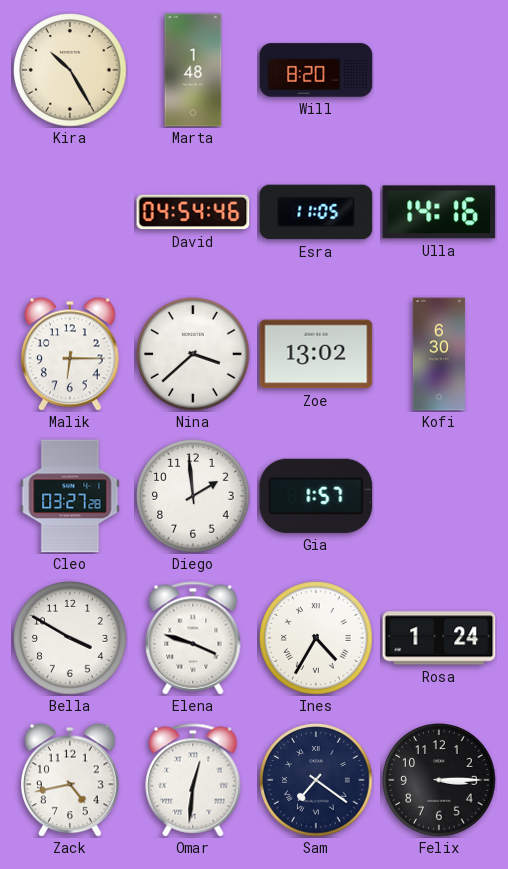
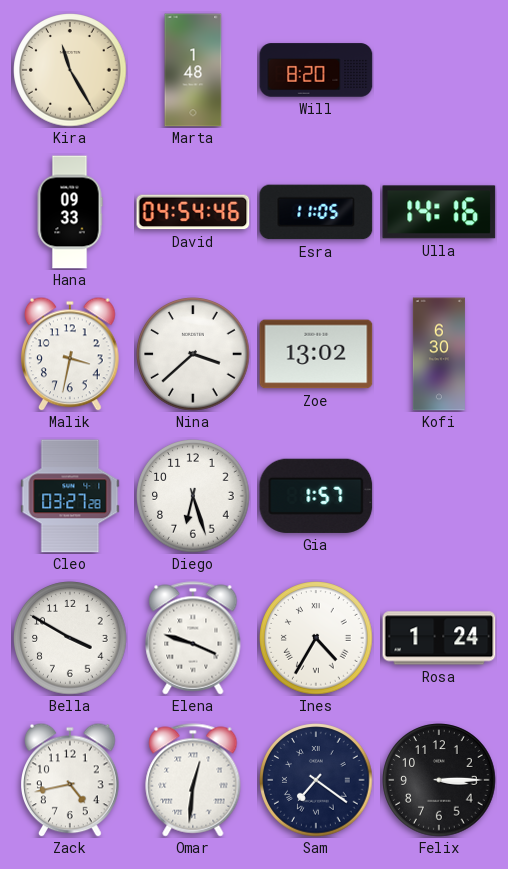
Kira: 10:25 -> 11:25
Hana: none -> 09:33
Malik: 6:15 -> 3:32
Diego: 1:59 -> 6:27
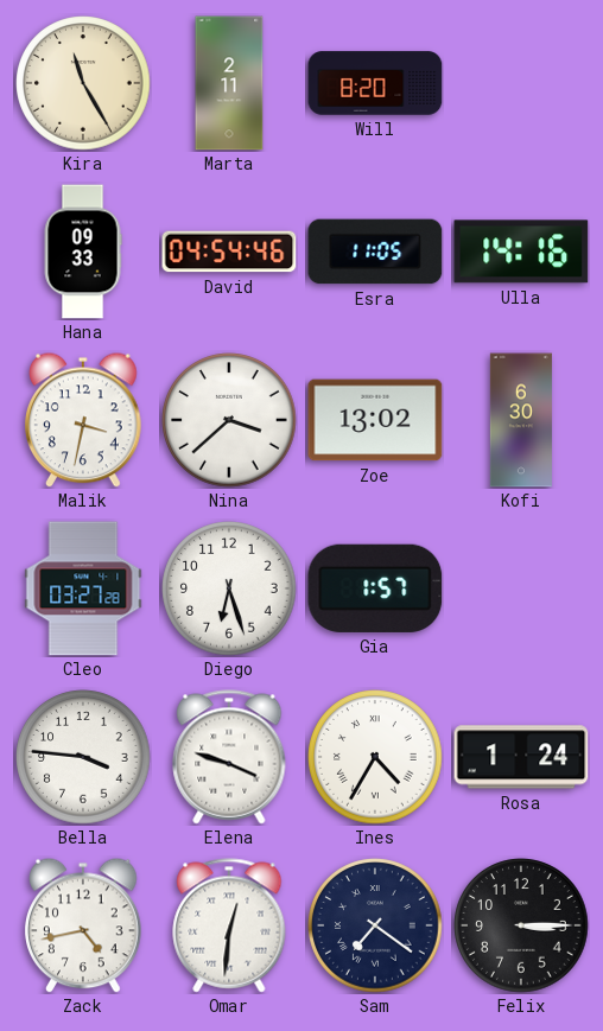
Marta: 1:48 -> 2:11
Bella: 3:50 -> 3:46
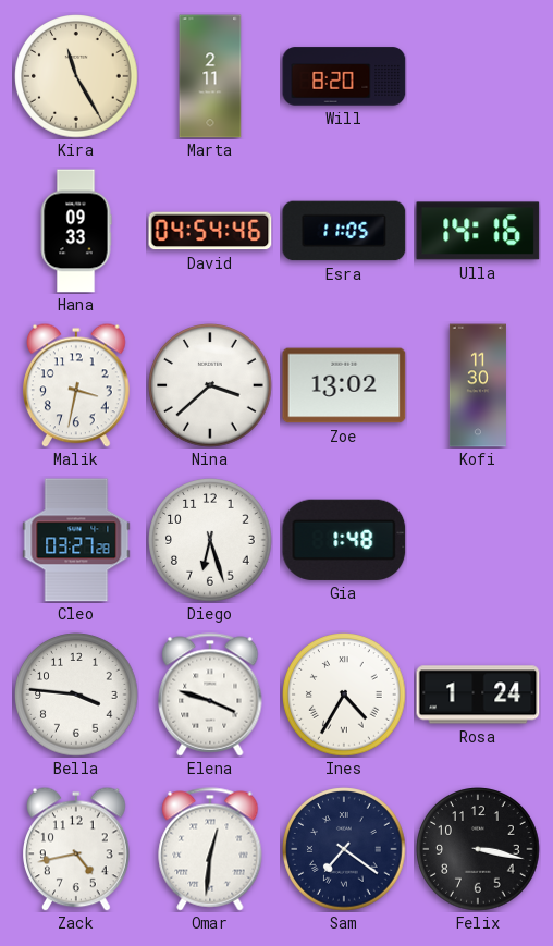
Kofi: 6:30 -> 11:30
Gia: 1:57 -> 1:48
Felix: 3:15 -> 3:17
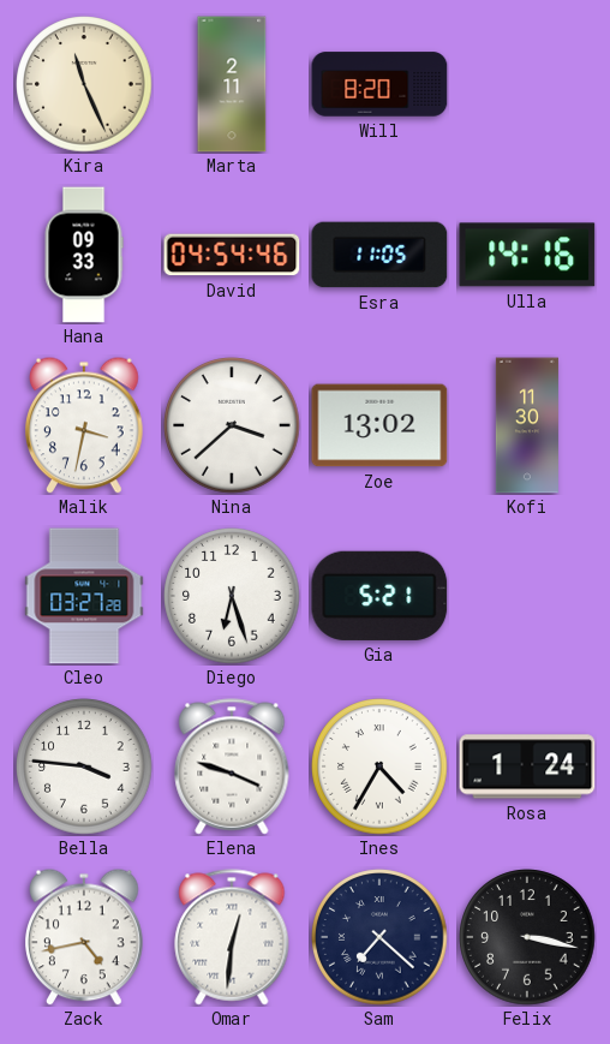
Kira: 11:25 -> 11:26
Gia: 1:48 -> 5:21
Sam: 7:21 -> 7:22
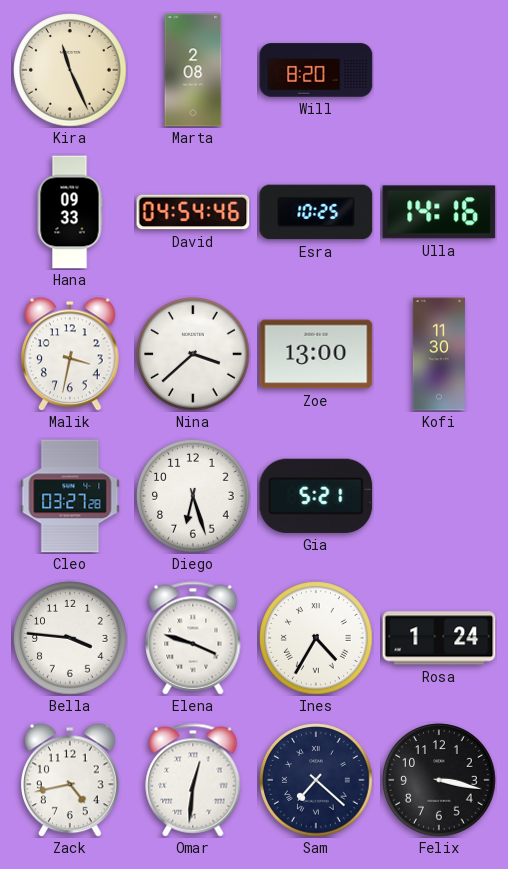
Marta: 2:11 -> 2:08
Esra: 11:05 -> 10:25
Zoe: 13:02 -> 13:00
